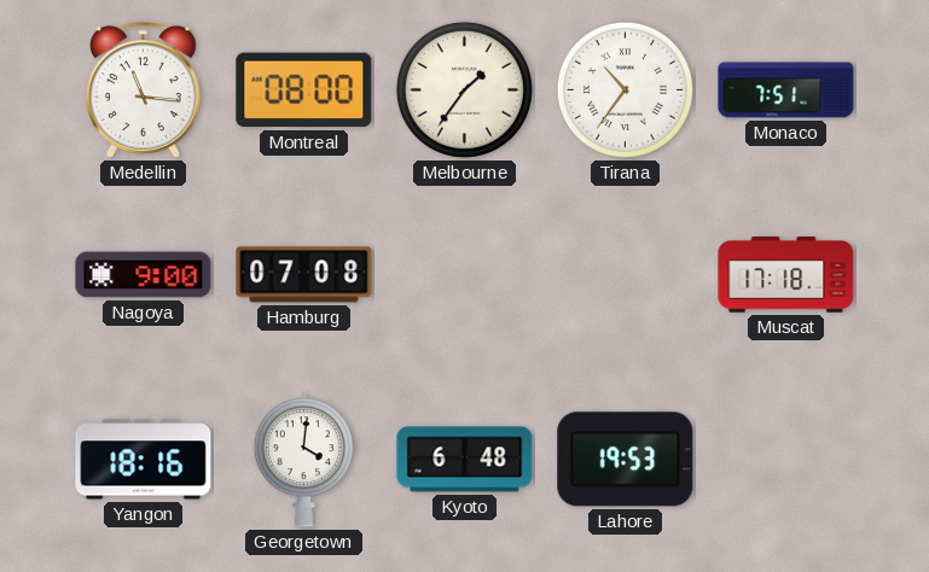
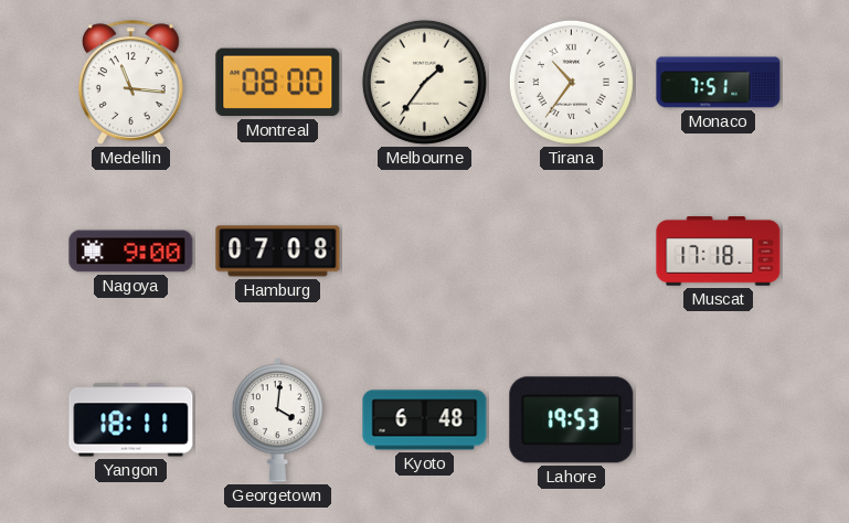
Yangon: 18:16 -> 18:11
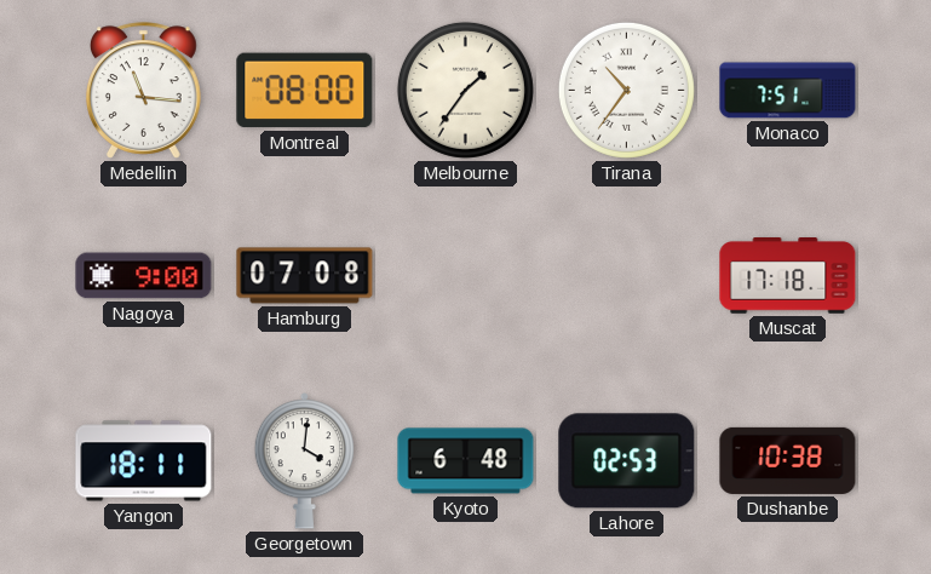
Lahore: 19:53 -> 02:53
Dushanbe: none -> 10:38
